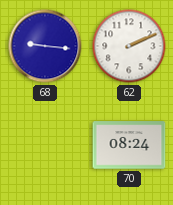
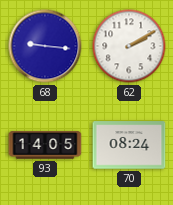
62: 2:11 -> 2:10
93: none -> 14:05
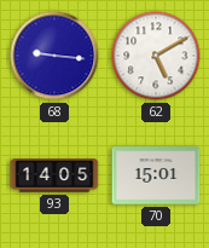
62: 2:10 -> 5:10
70: 08:24 -> 15:01
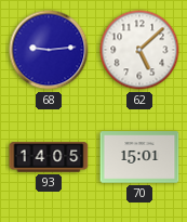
68: 9:16 -> 9:14
62: 5:10 -> 5:08
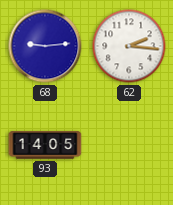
62: 5:08 -> 2:16
70: 15:01 -> none
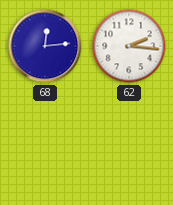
68: 9:14 -> 12:14
93: 14:05 -> none
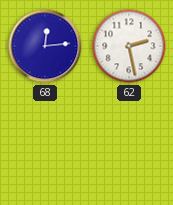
62: 2:16 -> 2:28
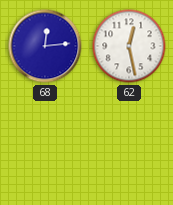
62: 2:28 -> 12:28
